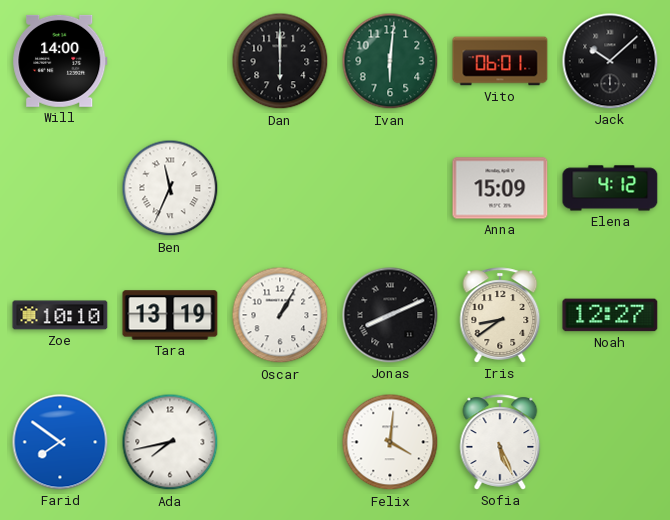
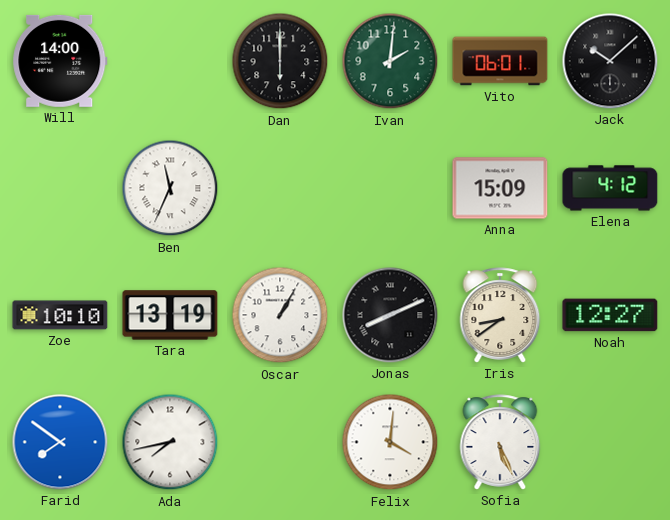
Ivan: 6:01 -> 2:01
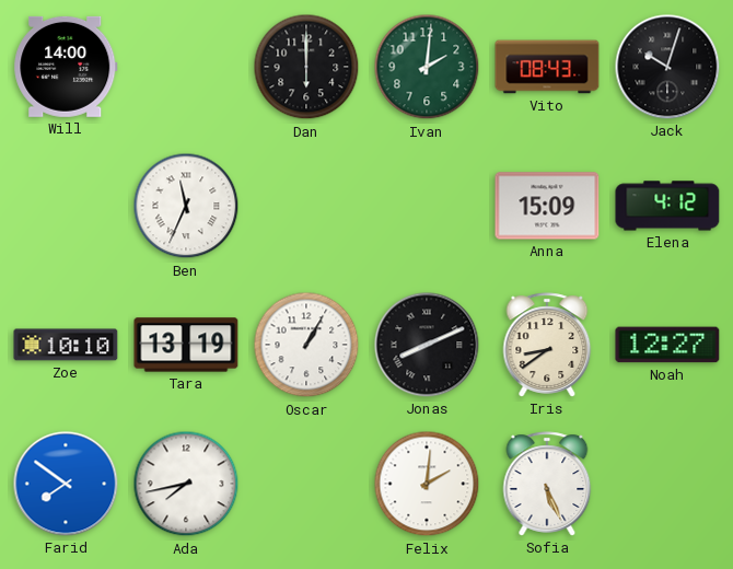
Vito: 06:01 -> 08:43
Jack: 10:08 -> 10:03
Felix: 4:01 -> 2:01
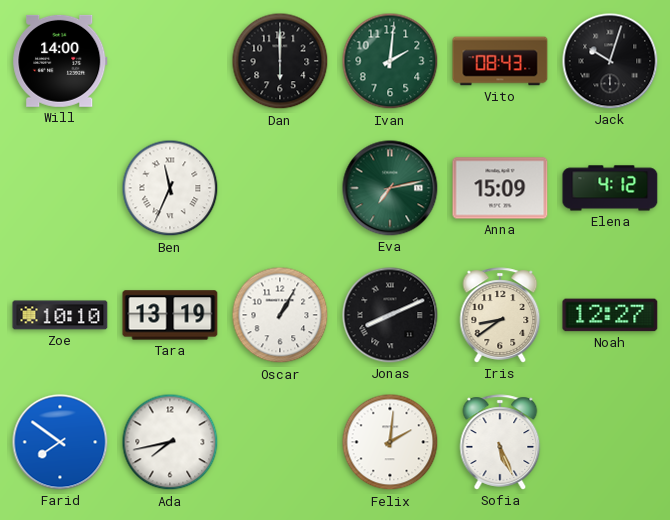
Eva: none -> 7:13
